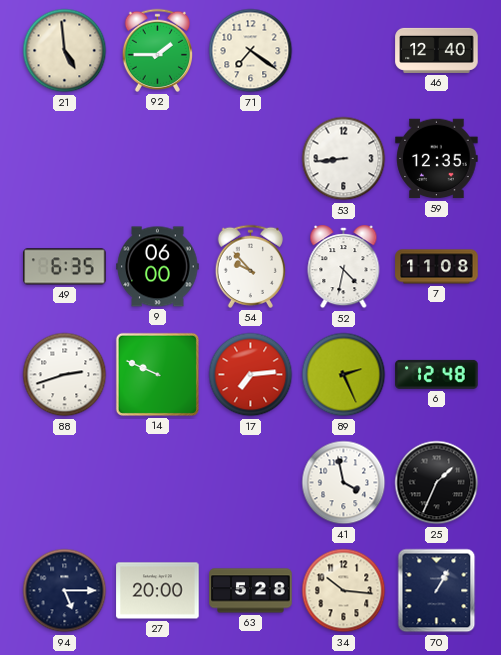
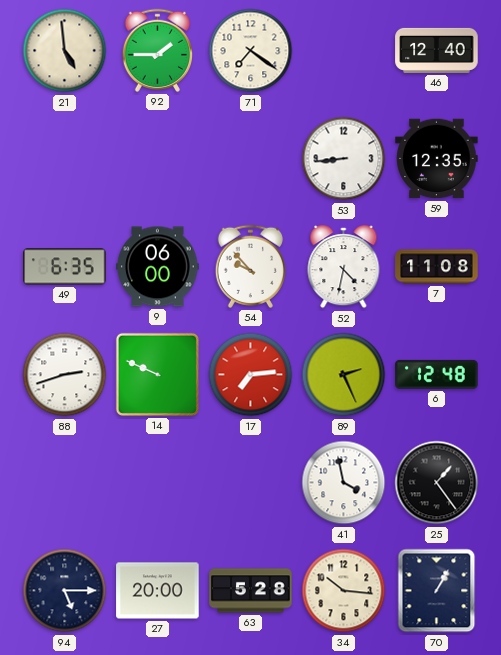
25: 1:34 -> 1:24
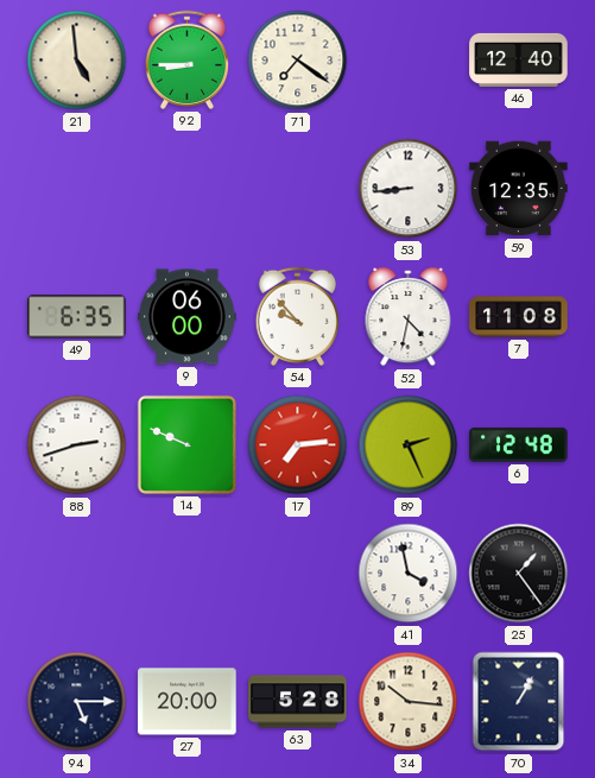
92: 1:45 -> 8:45
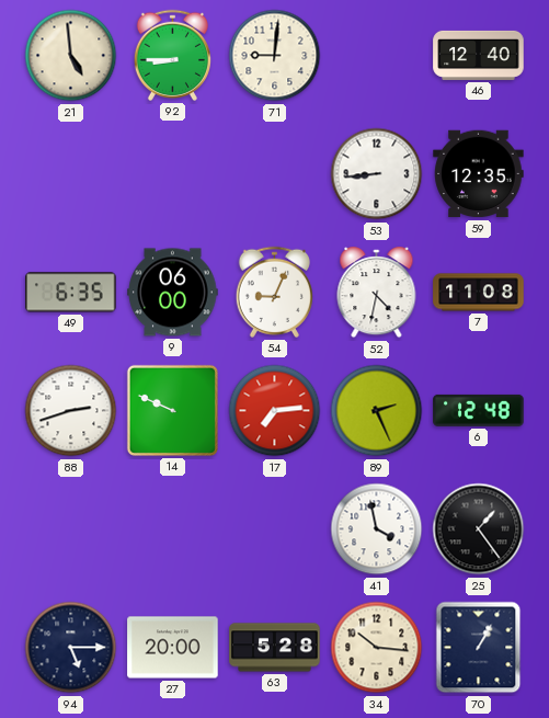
71: 7:21 -> 9:01
54: 9:53 -> 9:04
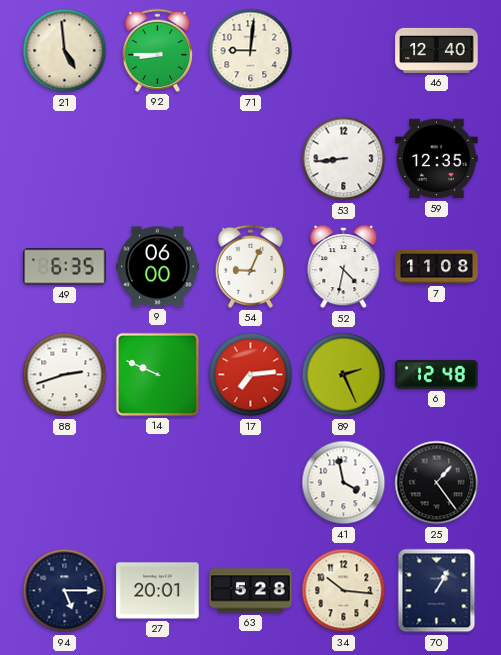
27: 20:00 -> 20:01
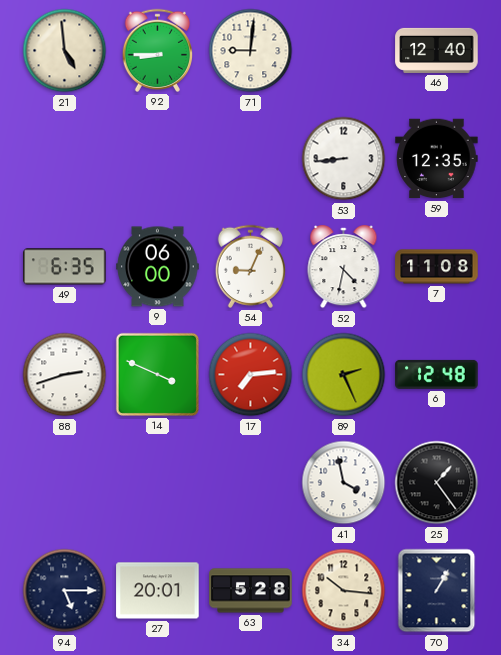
14: 9:49 -> 3:49
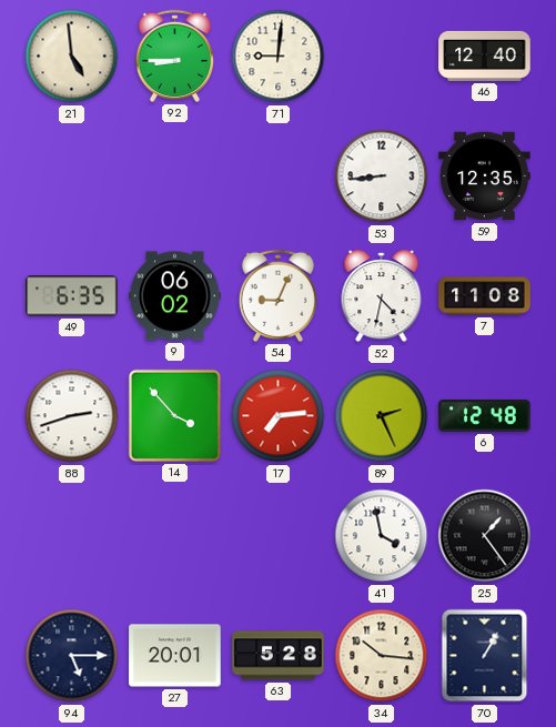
9: 06:00 -> 06:02
14: 3:49 -> 3:53
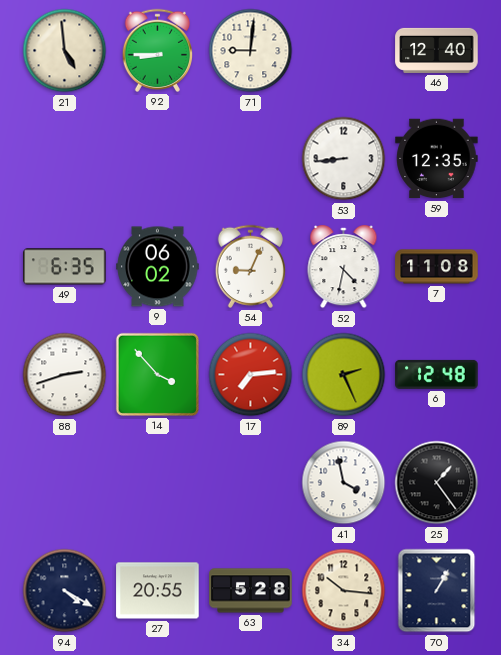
94: 5:15 -> 4:20
27: 20:01 -> 20:55
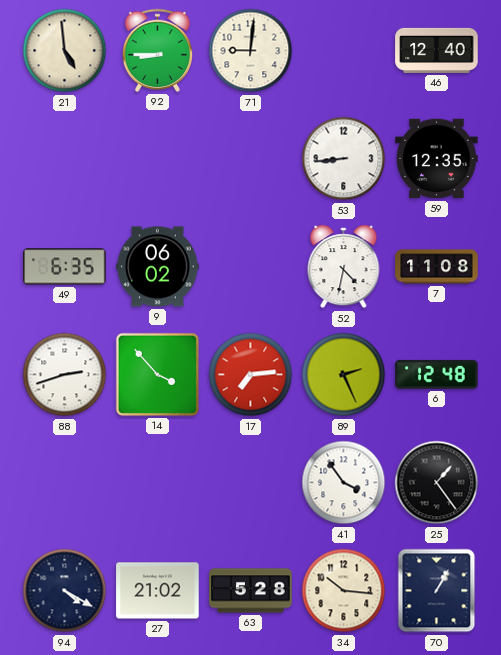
54: 9:04 -> none
41: 3:58 -> 3:54
27: 20:55 -> 21:02
